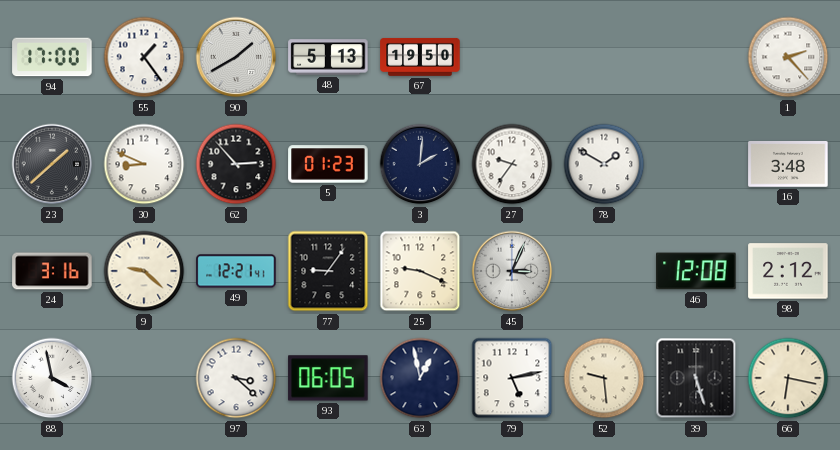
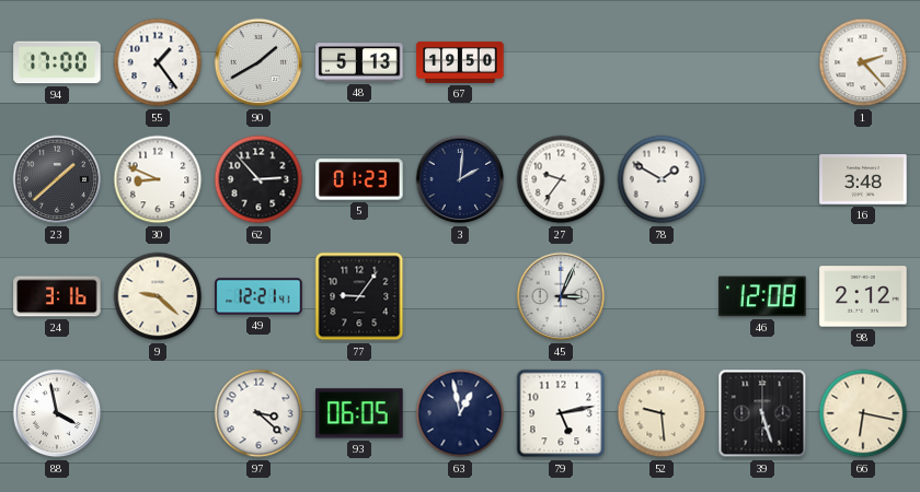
25: 9:19 -> none
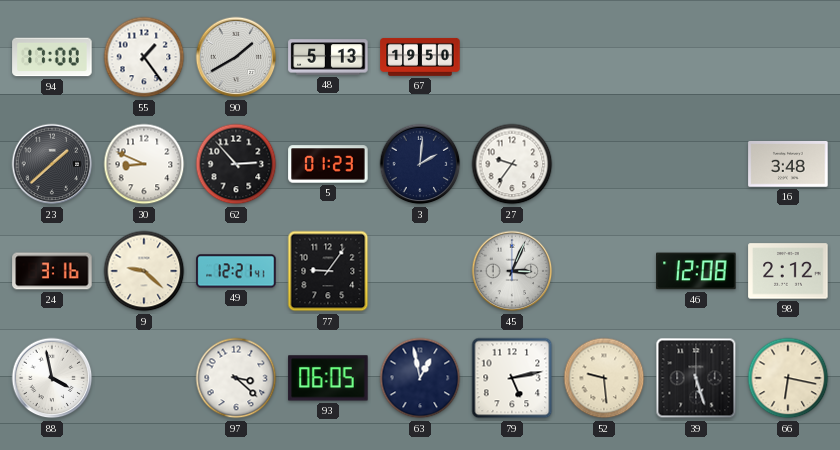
1: 2:23 -> none
78: 1:50 -> none
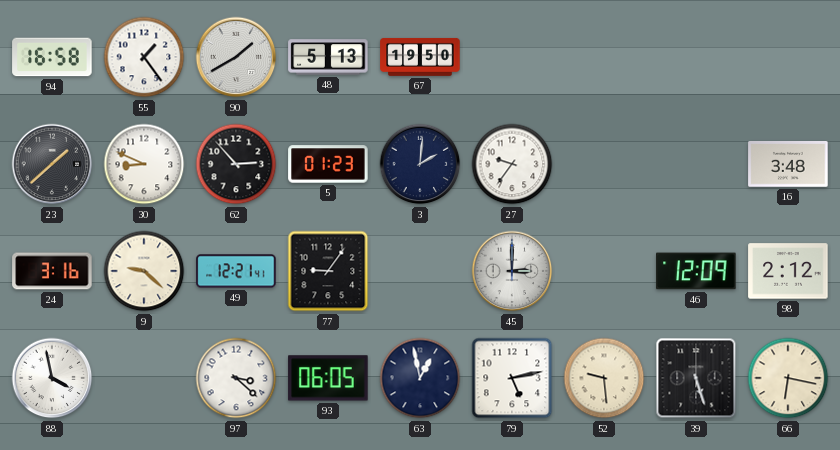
94: 17:00 -> 16:58
45: 3:04 -> 3:00
46: 12:08 -> 12:09
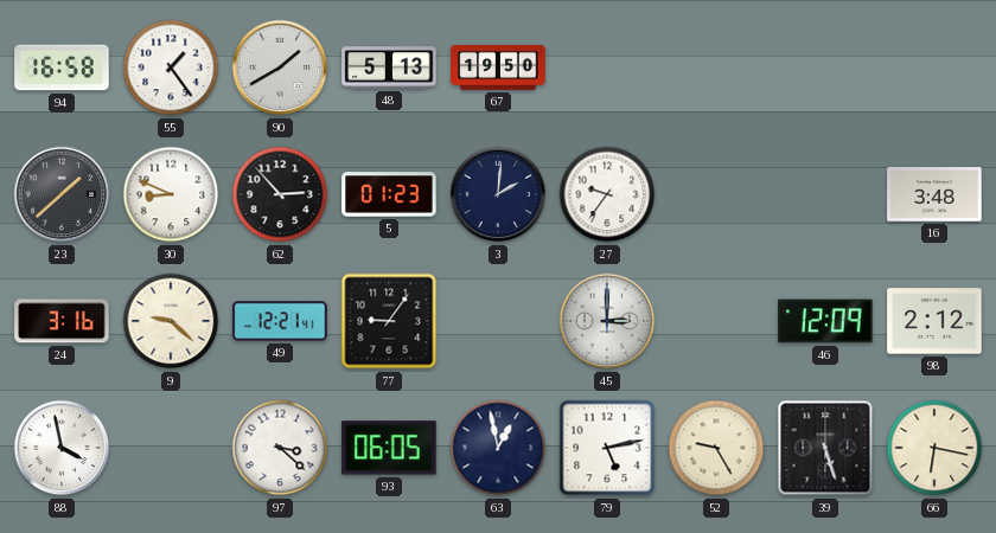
52: 9:29 -> 9:25
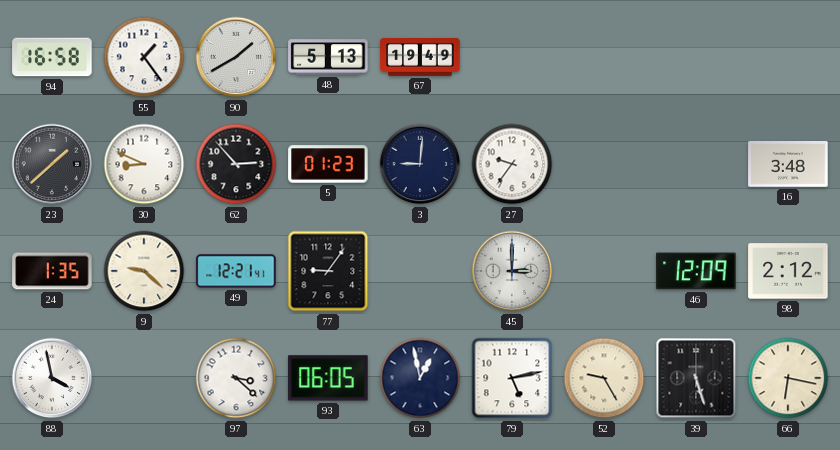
67: 19:50 -> 19:49
3: 2:01 -> 9:01
24: 3:16 -> 1:35
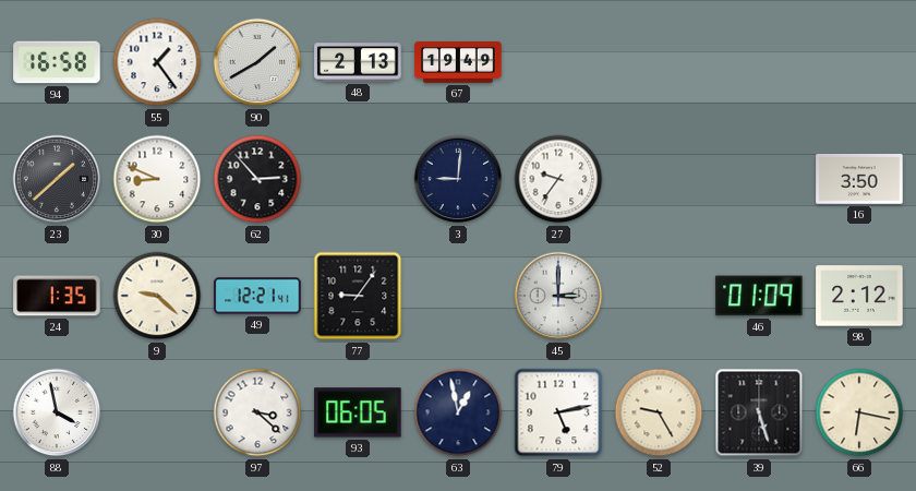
48: 5:13 -> 2:13
5: 01:23 -> none
16: 3:48 -> 3:50
46: 12:09 -> 01:09
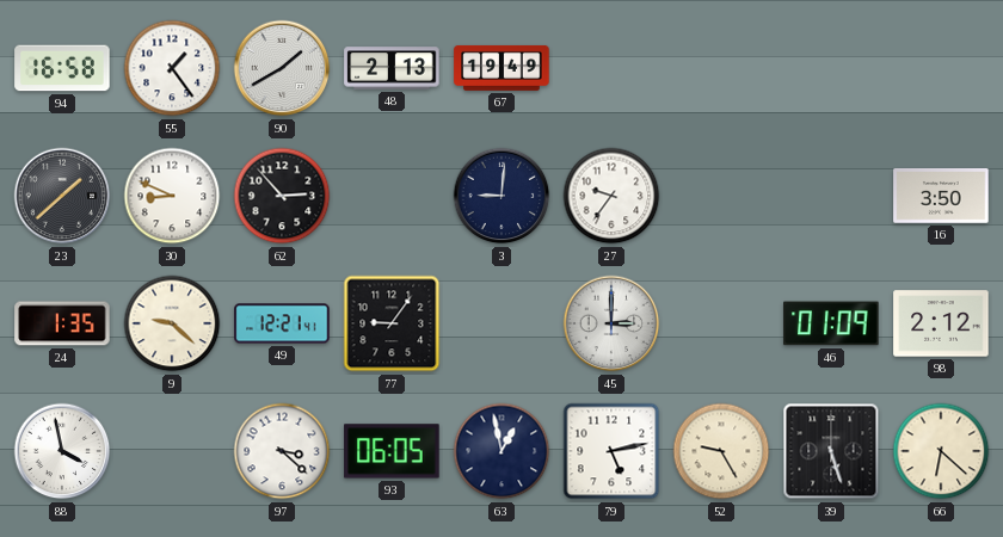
66: 6:17 -> 6:22
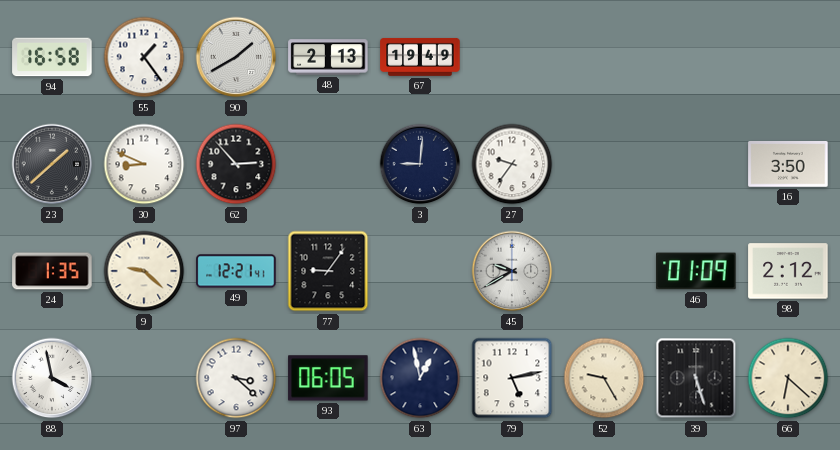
45: 3:00 -> 9:40
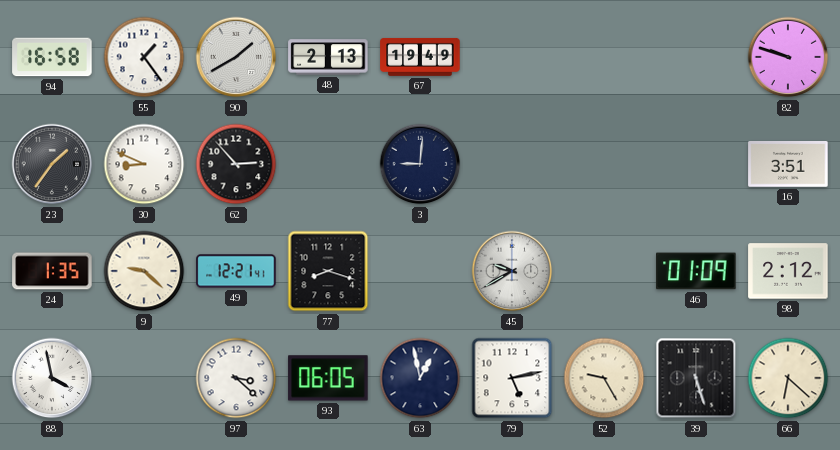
82: none -> 9:48
23: 1:38 -> 1:36
27: 9:36 -> none
16: 3:50 -> 3:51
77: 9:06 -> 8:18
